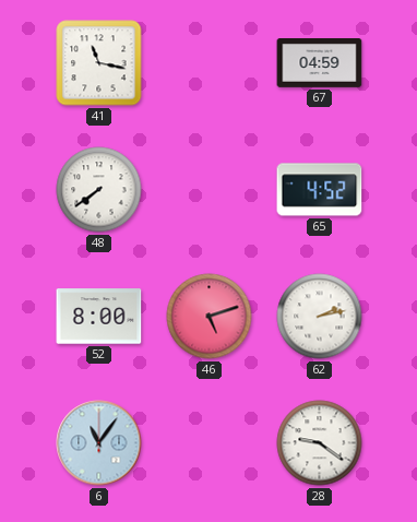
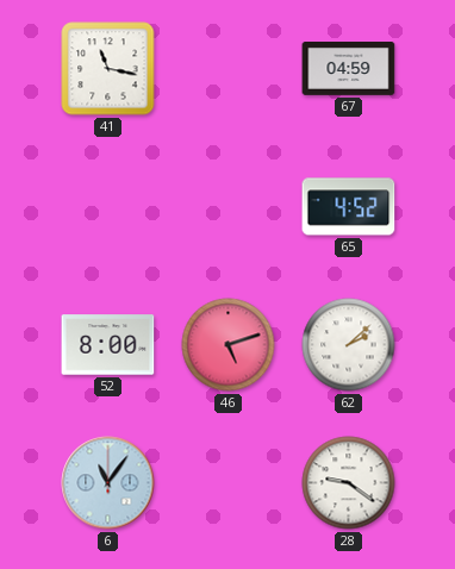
48: 7:39 -> none
62: 2:13 -> 2:08
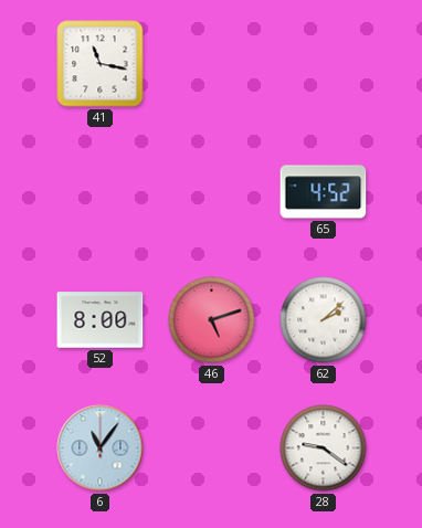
67: 04:59 -> none
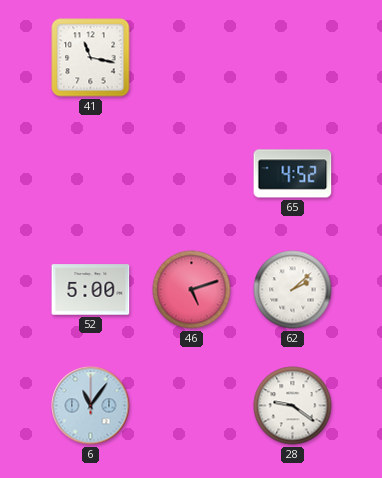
52: 8:00 -> 5:00
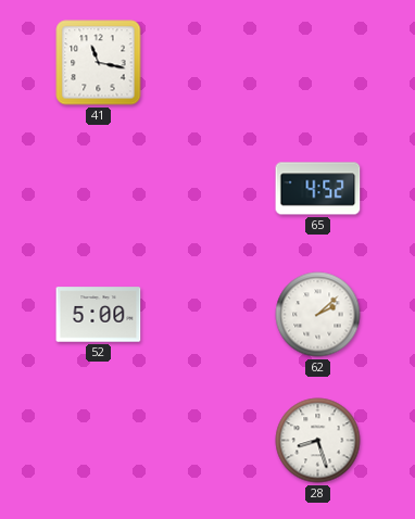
46: 5:12 -> none
6: 11:06 -> none
28: 9:21 -> 8:27
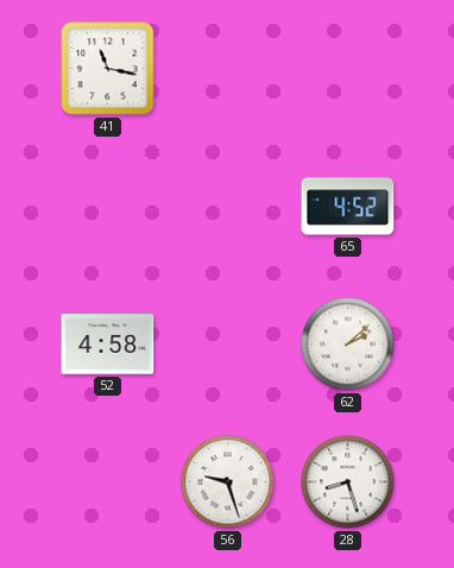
52: 5:00 -> 4:58
56: none -> 9:27
